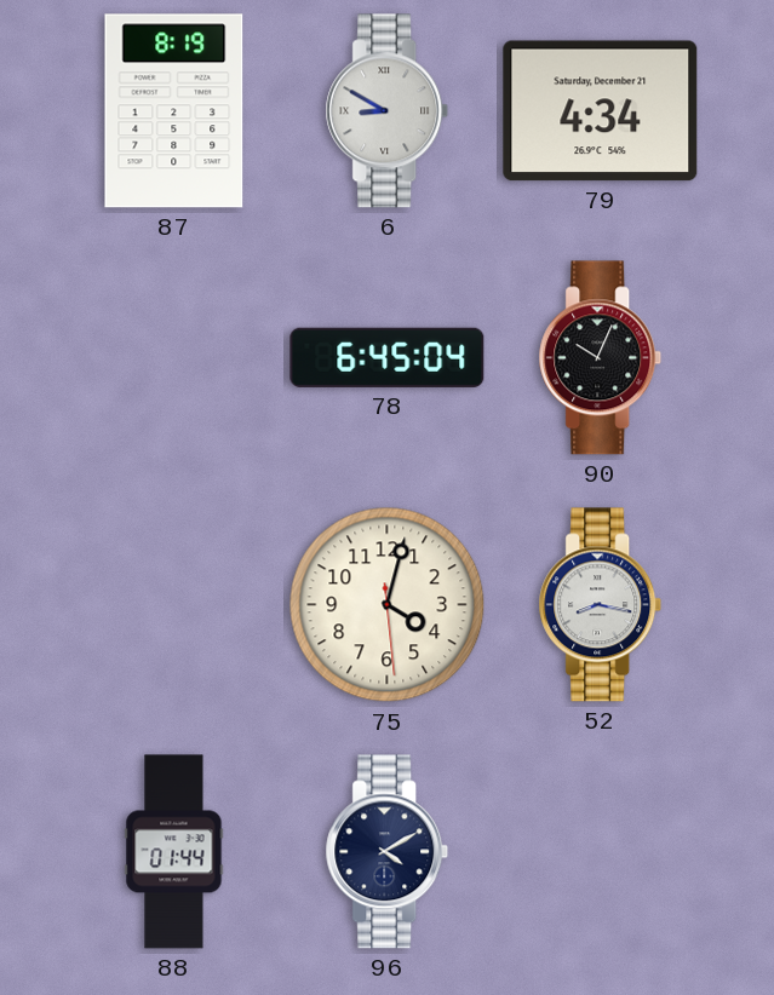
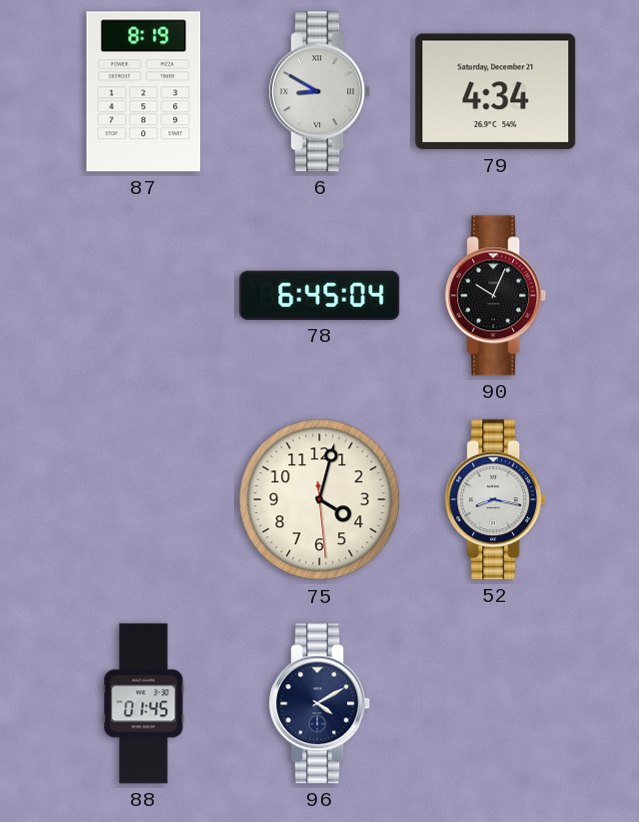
88: 01:44 -> 01:45
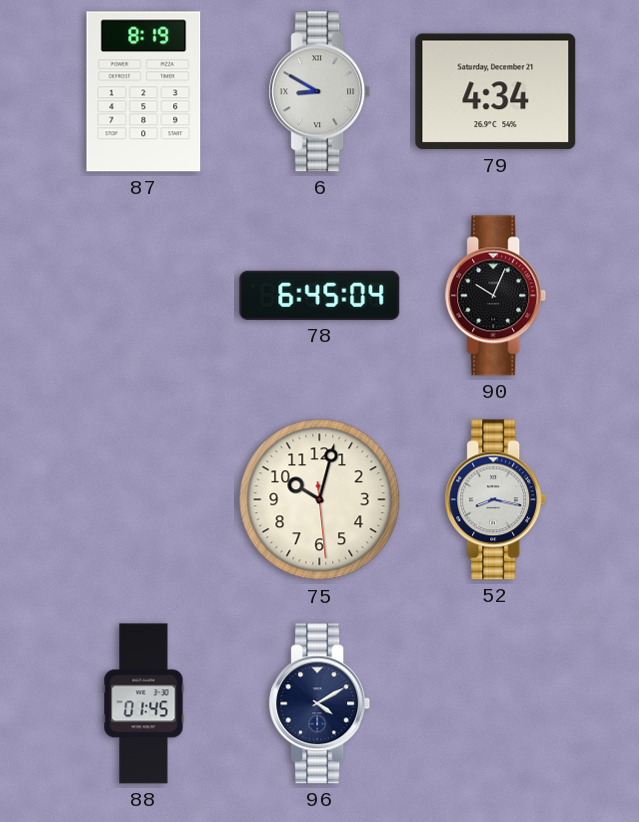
75: 4:02 -> 10:02
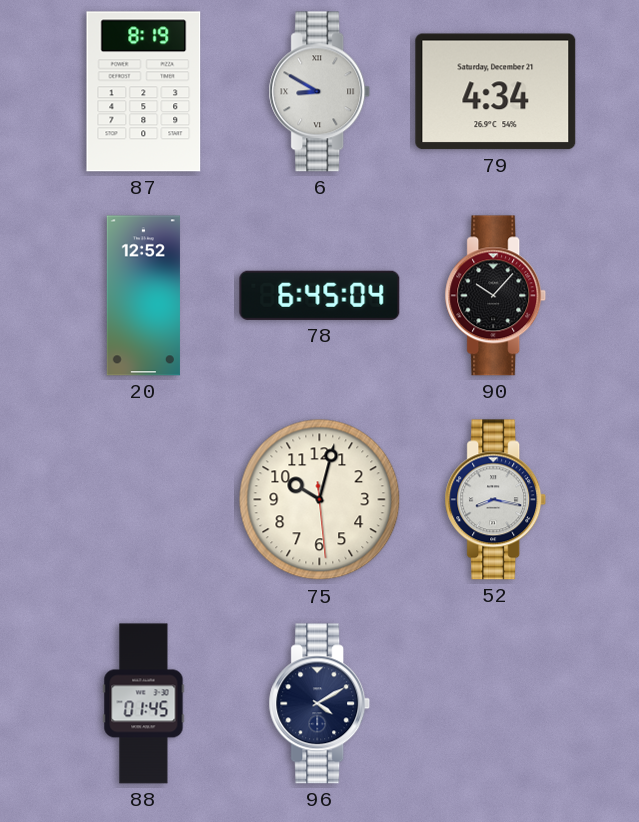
20: none -> 12:52
90: 10:04 -> 10:07
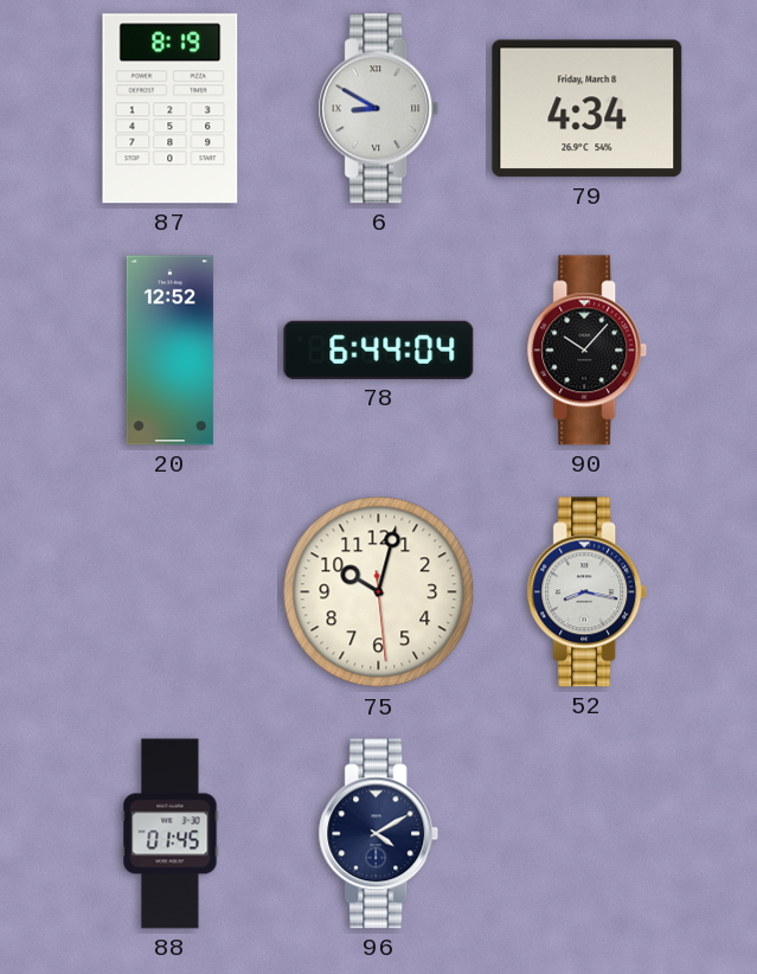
79 date: Saturday, December 21 -> Friday, March 8
78: 6:45 -> 6:44
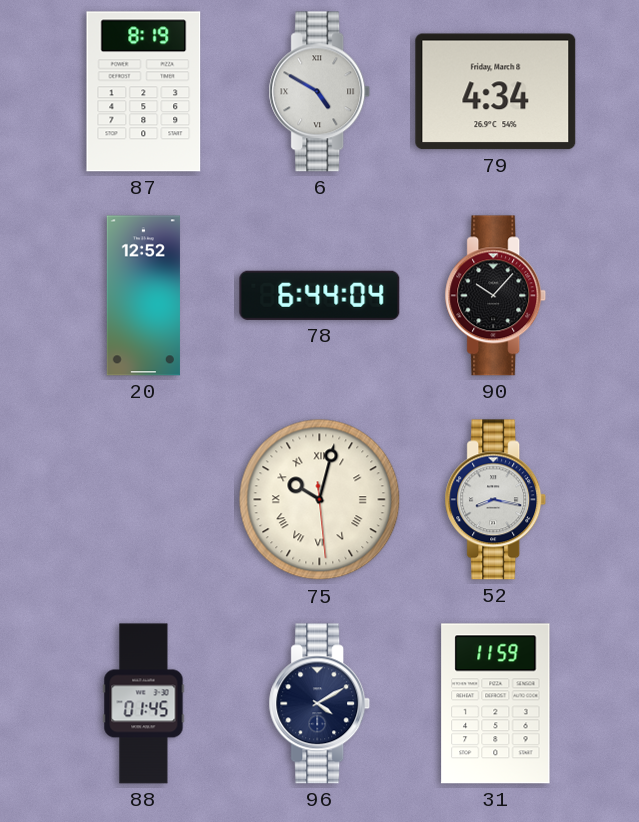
6: 8:50 -> 4:50
75 numerals: Arabic -> Roman
31: none -> 11:59
